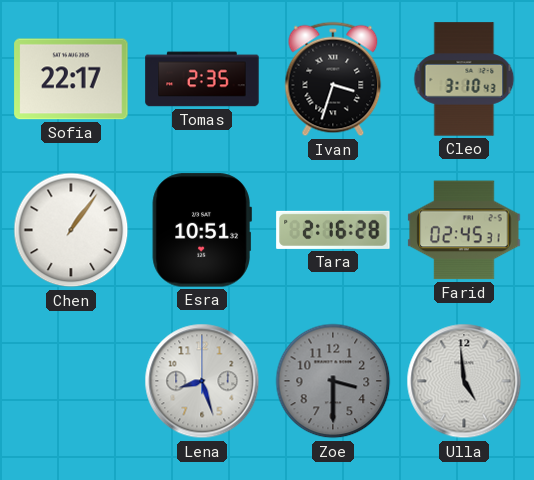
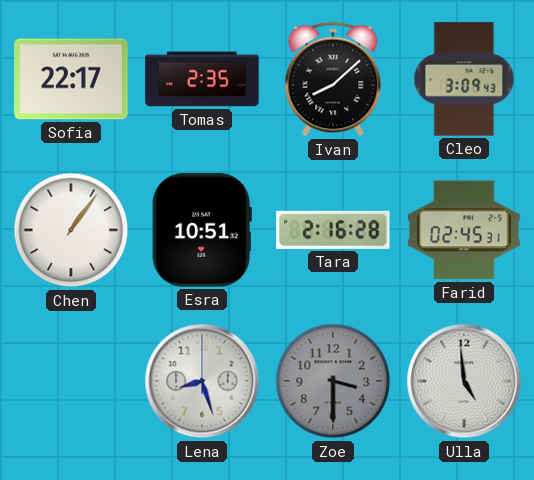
Ivan: 3:33 -> 8:08
Cleo: 3:10 -> 3:09
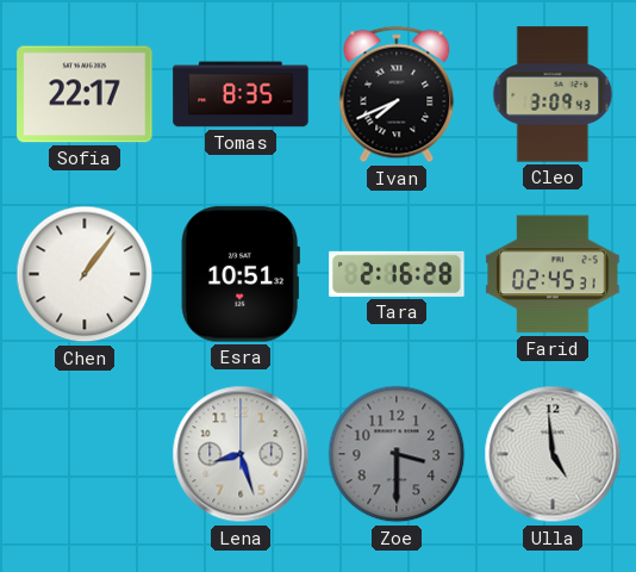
Tomas: 2:35 -> 8:35
Ivan: 8:08 -> 7:41
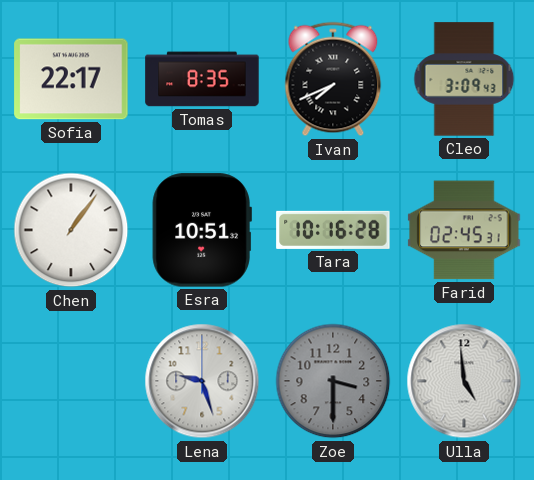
Tara: 2:16 -> 10:16
Lena: 8:27 -> 9:27
